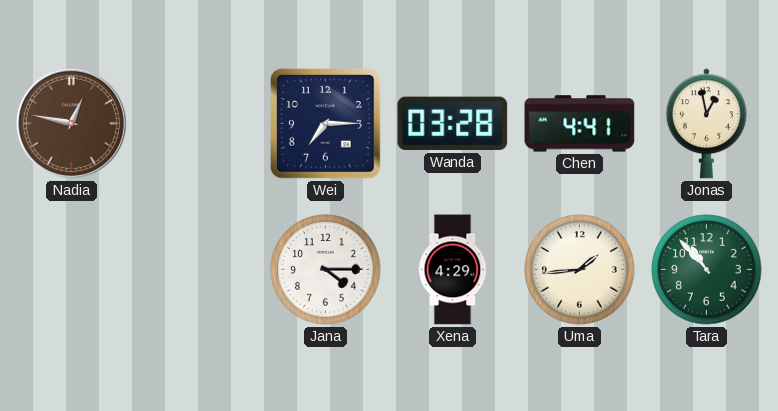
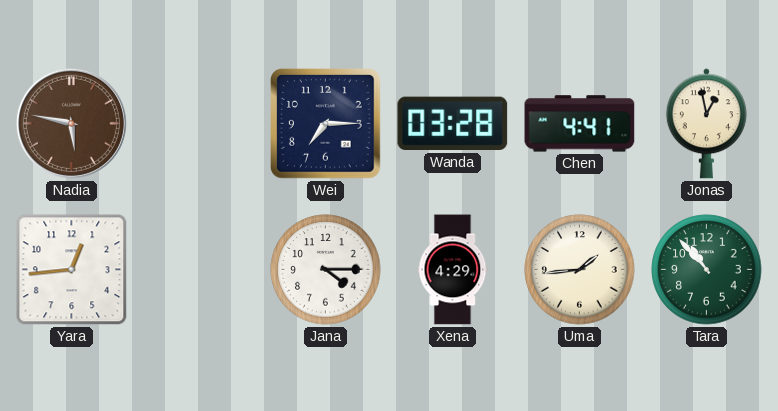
Nadia: 12:47 -> 5:47
Yara: none -> 12:44
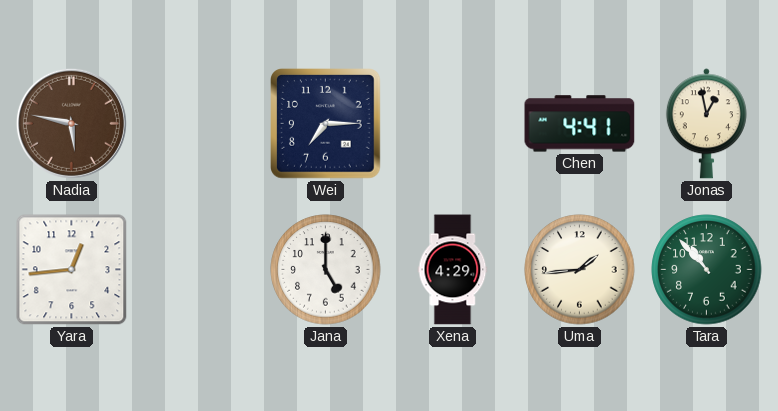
Wanda: 03:28 -> none
Jana: 4:15 -> 5:00
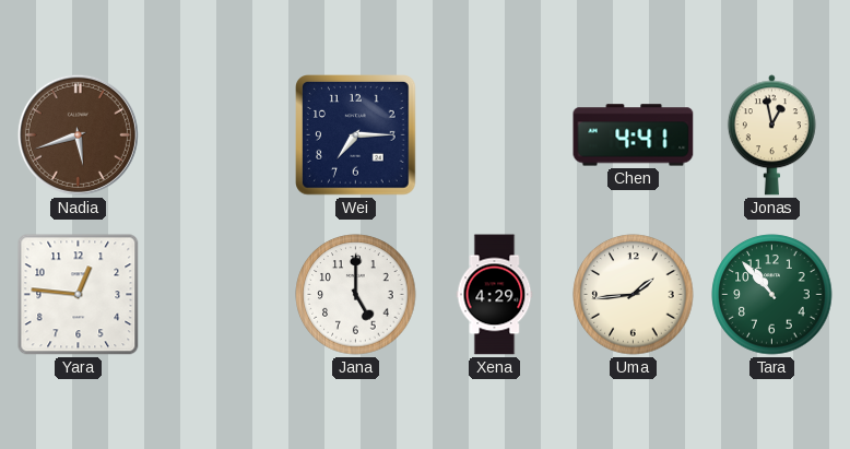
Nadia: 5:47 -> 5:42
Yara: 12:44 -> 12:46
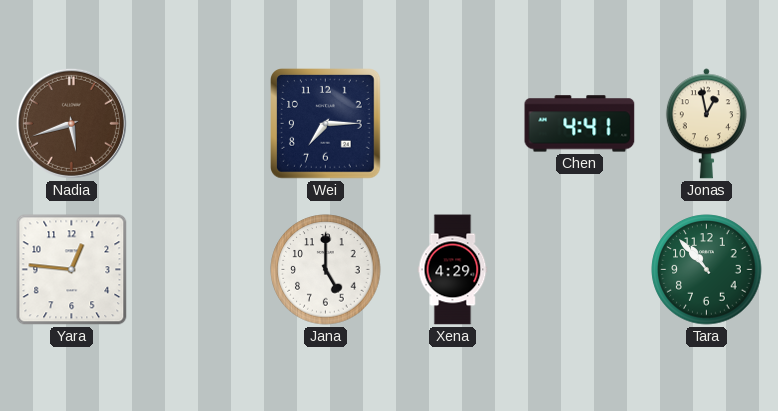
Uma: 1:44 -> none
